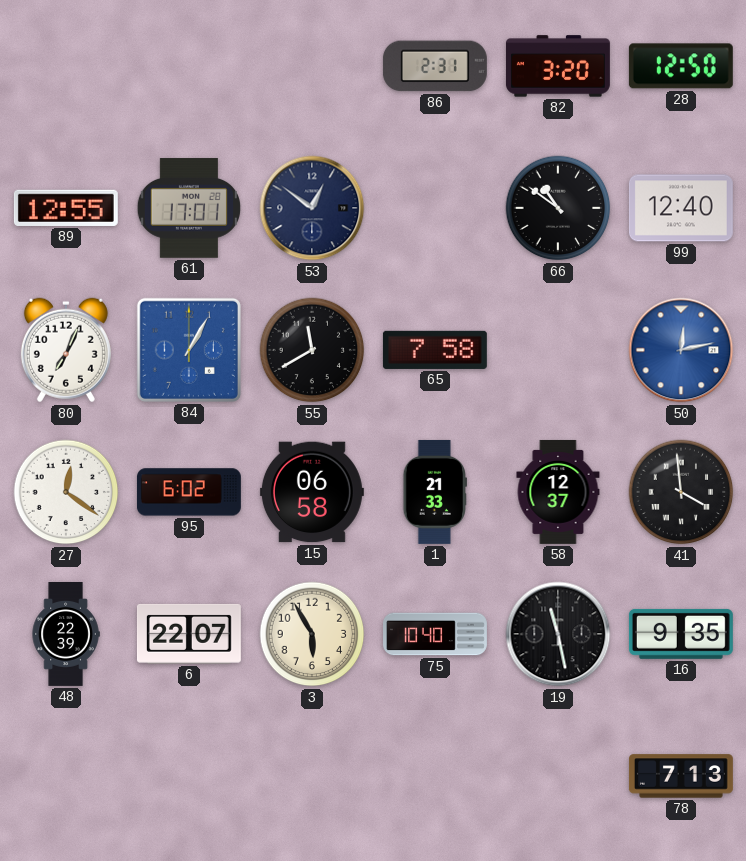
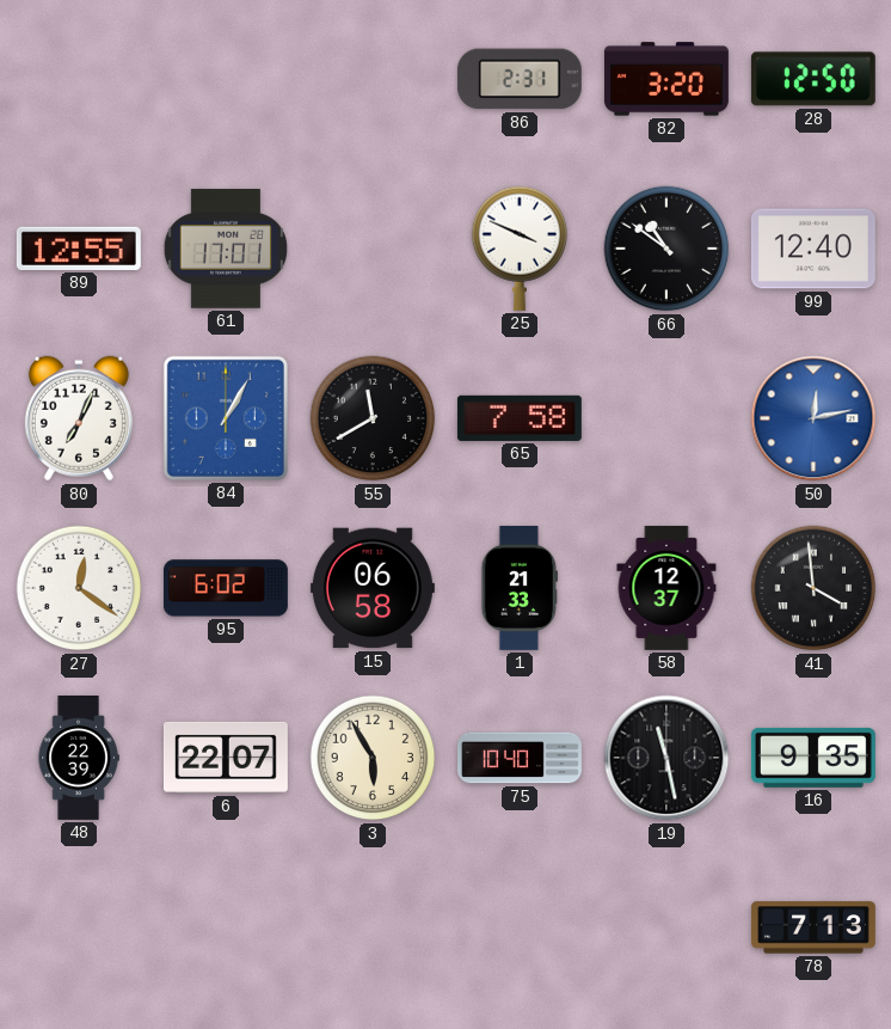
53: 12:51 -> none
25: none -> 3:49
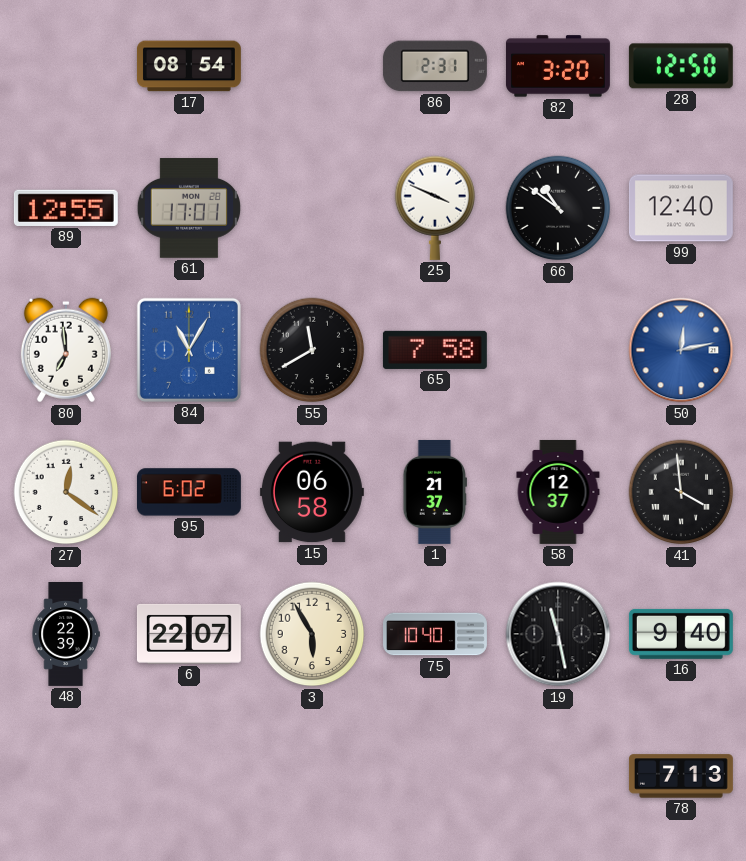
17: none -> 08:54
80: 7:04 -> 6:59
84: 1:05 -> 11:05
1: 21:33 -> 21:37
16: 9:35 -> 9:40
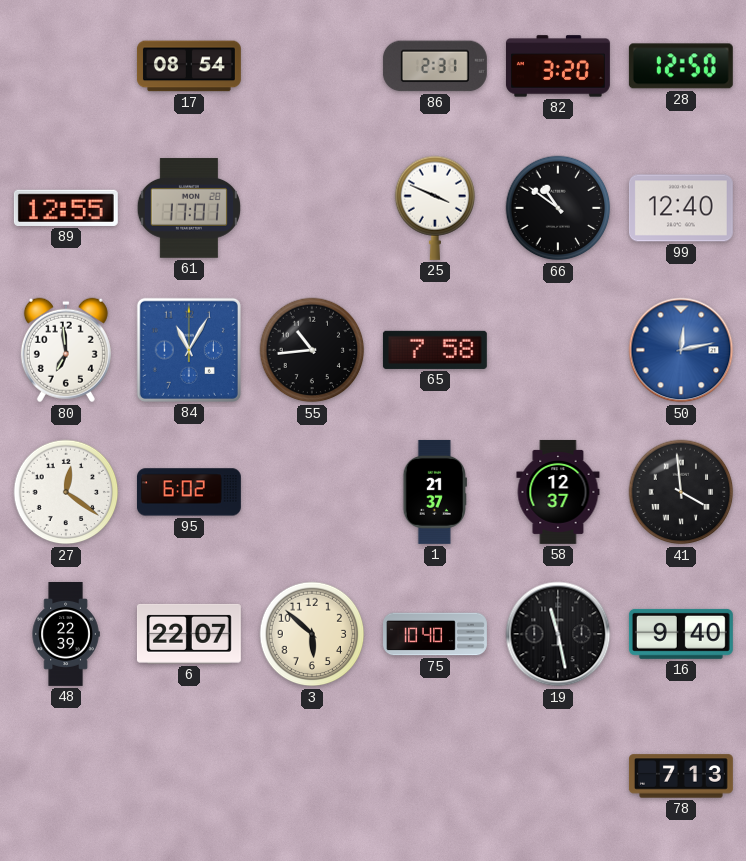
55: 11:40 -> 10:44
15: 06:58 -> none
3: 5:55 -> 5:52
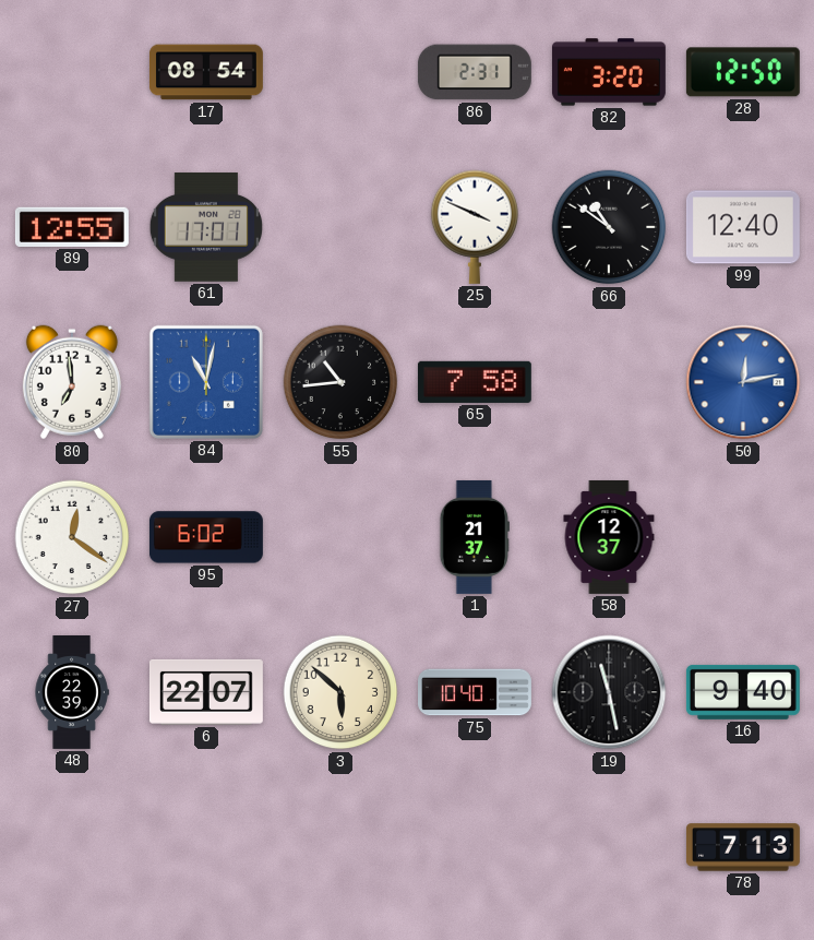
84: 11:05 -> 11:02
41: 3:59 -> none
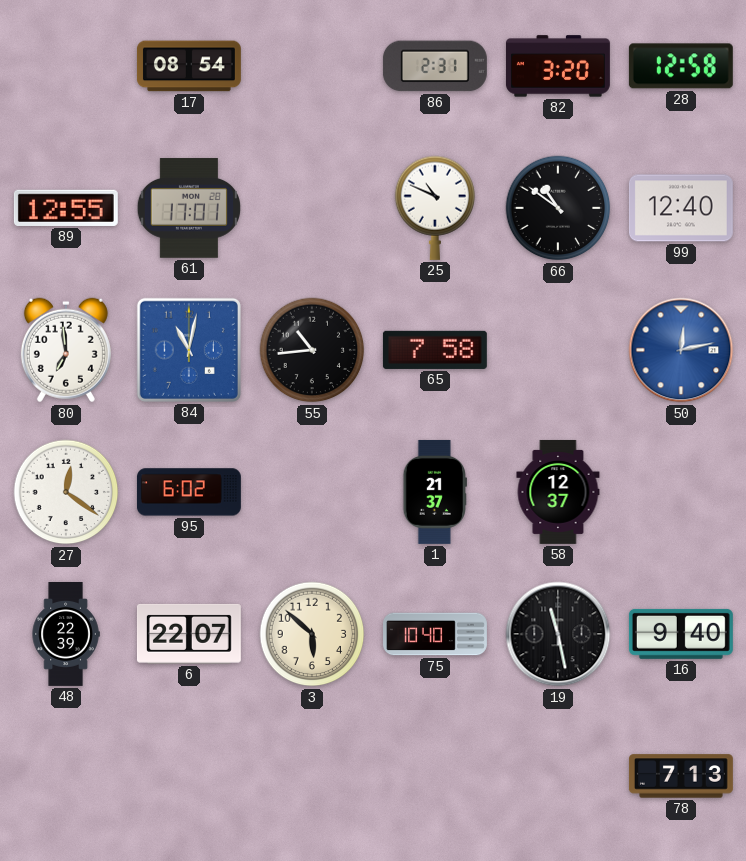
28: 12:50 -> 12:58
25: 3:49 -> 10:49
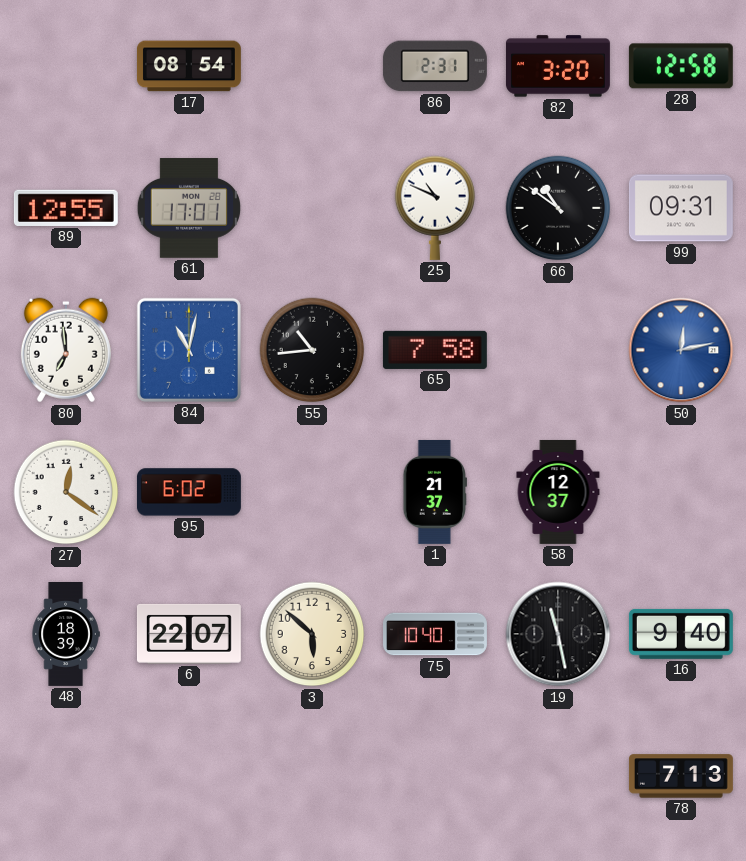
99: 12:40 -> 09:31
48: 22:39 -> 18:39
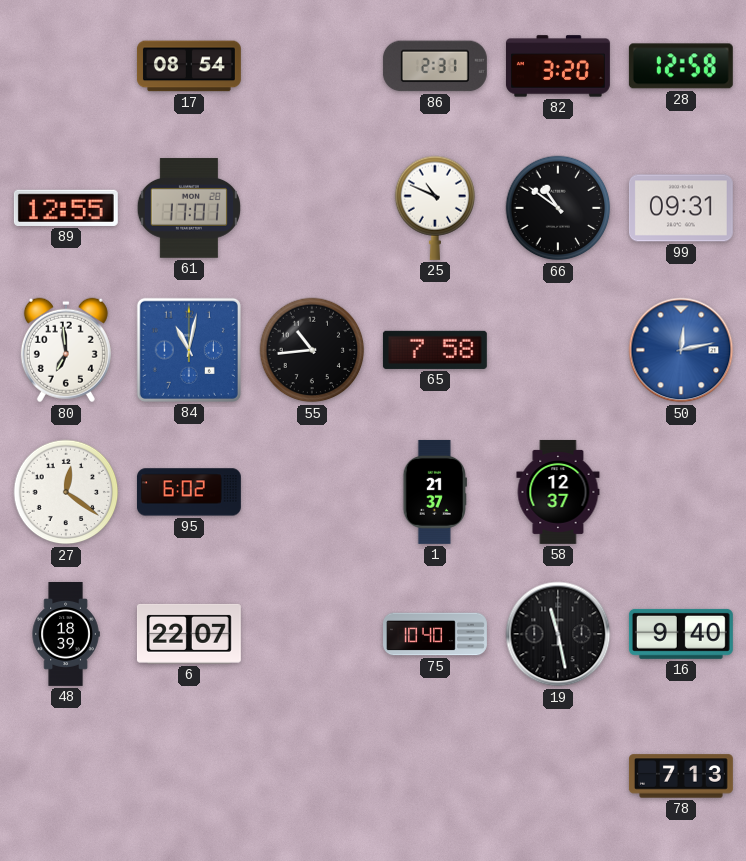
3: 5:52 -> none
